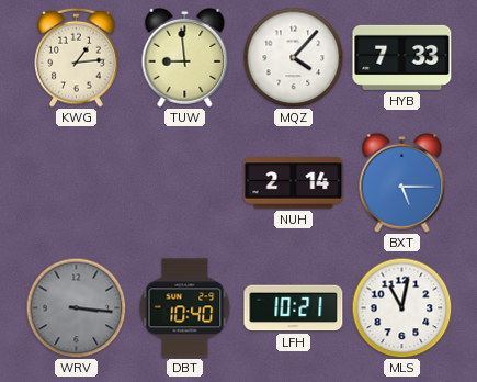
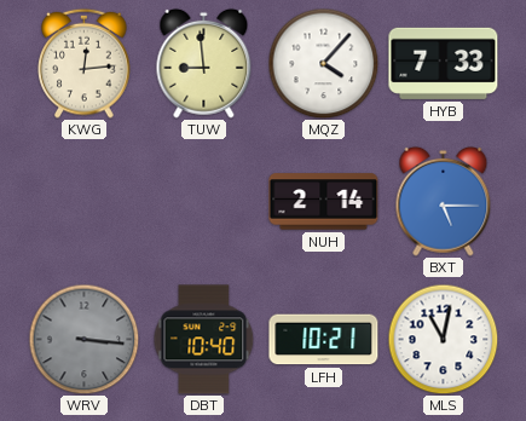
KWG: 1:14 -> 12:14
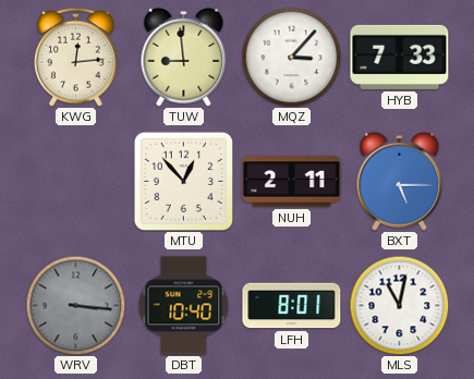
MQZ: 4:07 -> 3:07
MTU: none -> 12:53
NUH: 2:14 -> 2:11
LFH: 10:21 -> 8:01
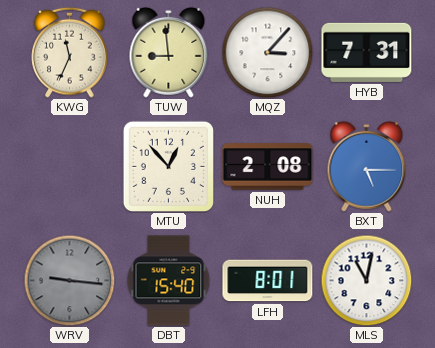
KWG: 12:14 -> 11:34
HYB: 7:33 -> 7:31
NUH: 2:11 -> 2:08
WRV: 3:16 -> 9:16
DBT: 10:40 -> 15:40
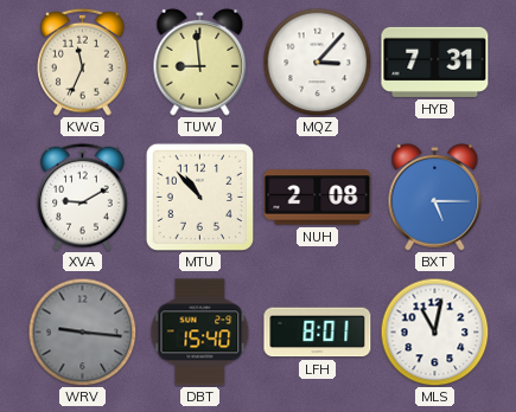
XVA: none -> 9:10
MTU: 12:53 -> 10:53
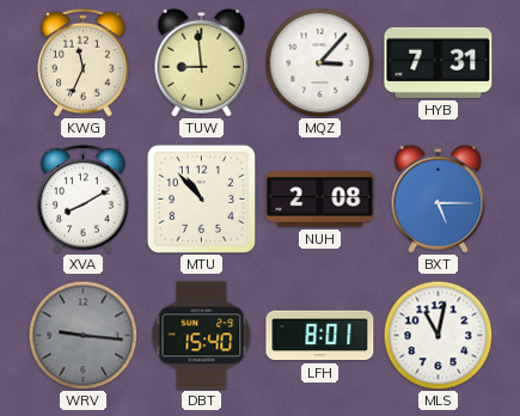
XVA: 9:10 -> 8:10
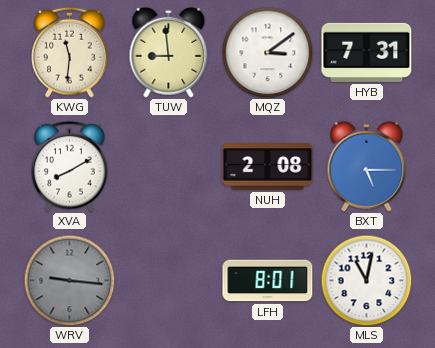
KWG: 11:34 -> 11:31
MQZ: 3:07 -> 3:09
MTU: 10:53 -> none
DBT: 15:40 -> none
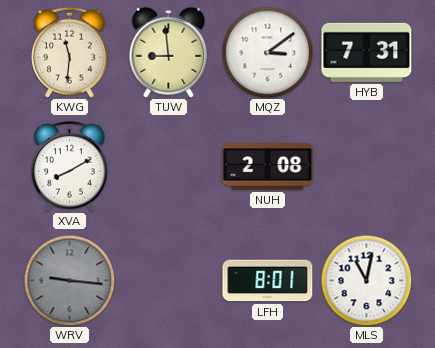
BXT: 5:15 -> none
